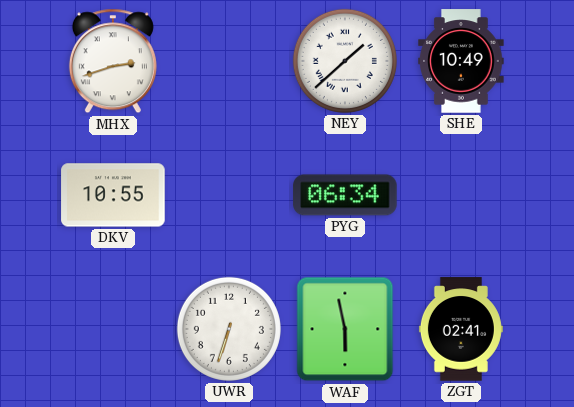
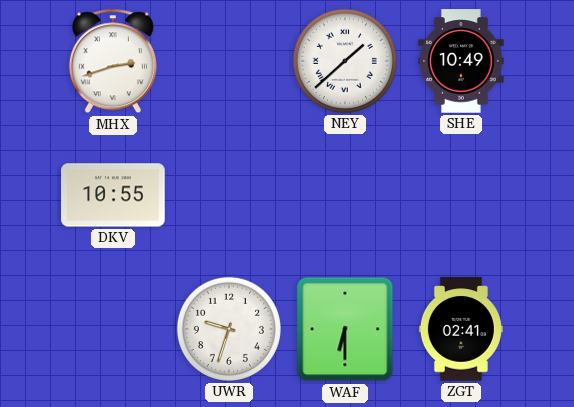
PYG: 06:34 -> none
UWR: 6:33 -> 9:33
WAF: 5:58 -> 6:30
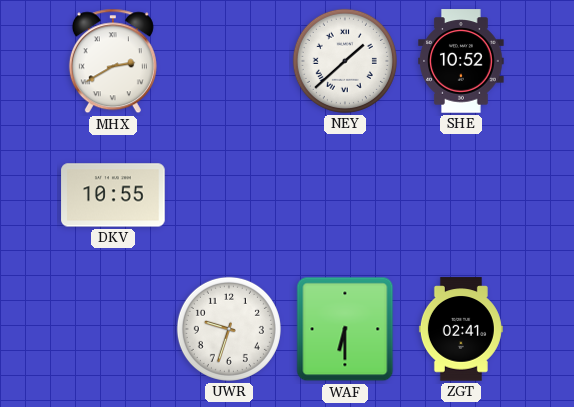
MHX: 2:42 -> 2:40
SHE: 10:49 -> 10:52
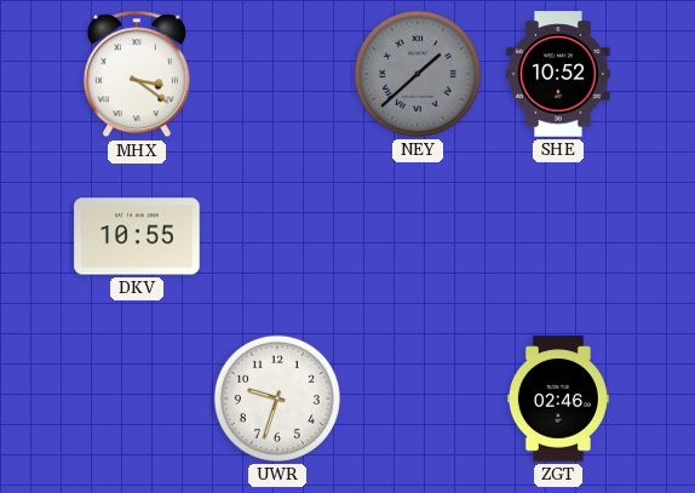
MHX: 2:40 -> 3:21
NEY dial: white -> grey
WAF: 6:30 -> none
ZGT: 02:41 -> 02:46
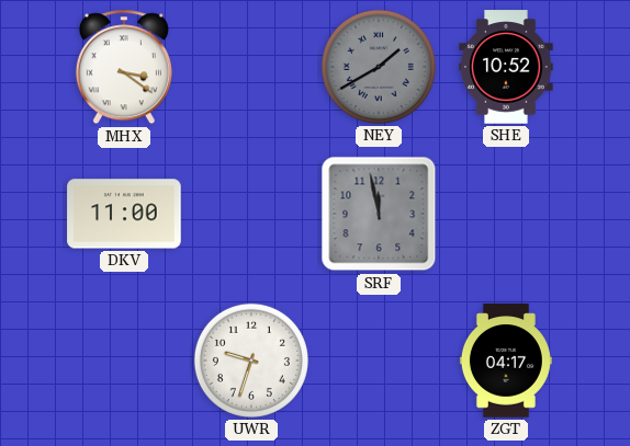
NEY: 1:38 -> 1:40
DKV: 10:55 -> 11:00
SRF: none -> 11:58
ZGT: 02:46 -> 04:17
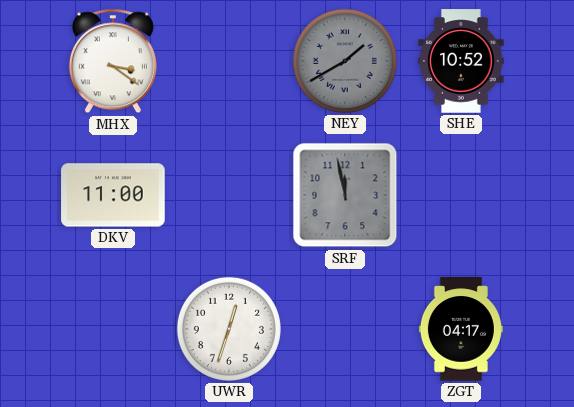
UWR: 9:33 -> 12:33
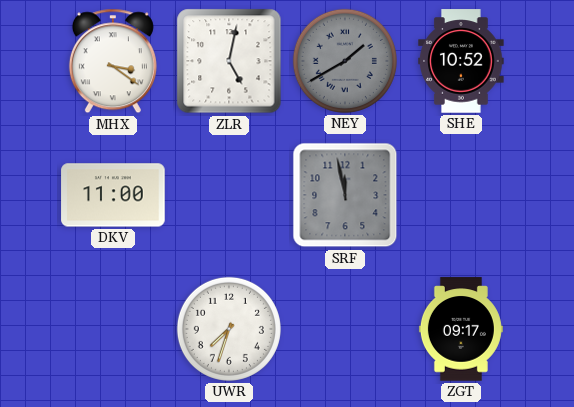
ZLR: none -> 5:02
UWR: 12:33 -> 7:33
ZGT: 04:17 -> 09:17
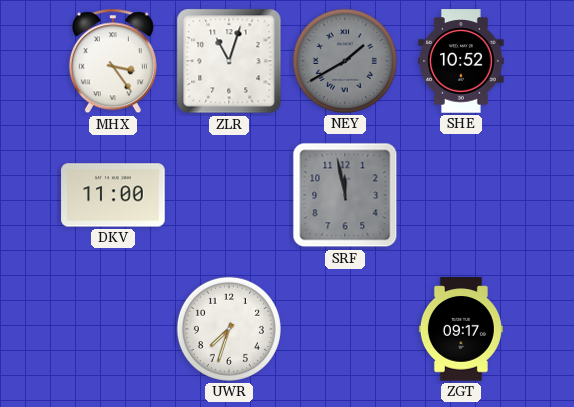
MHX: 3:21 -> 3:24
ZLR: 5:02 -> 11:03
